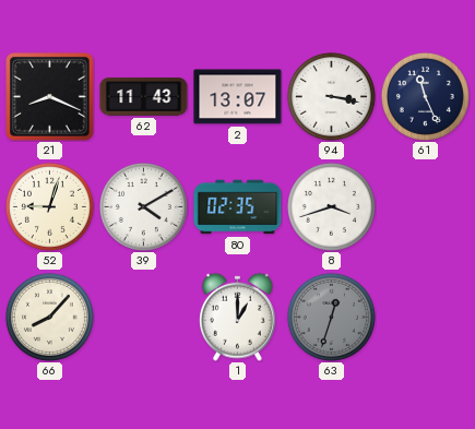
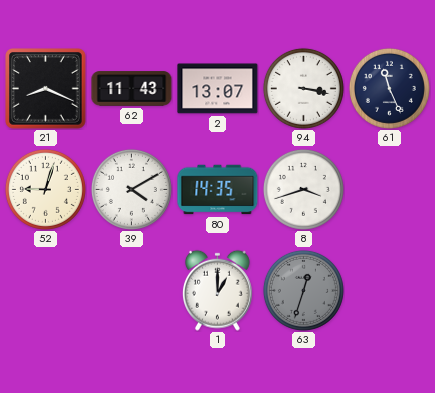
80: 02:35 -> 14:35
66: 8:07 -> none
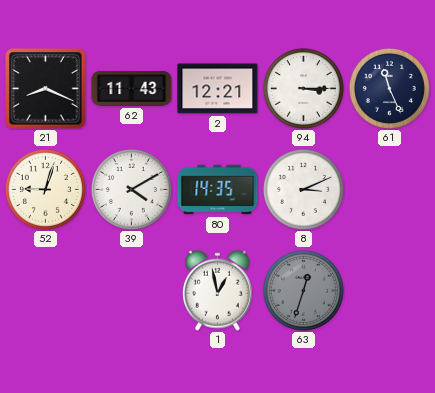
2: 13:07 -> 12:21
94: 3:17 -> 3:15
8: 3:42 -> 3:11
1: 1:00 -> 12:58
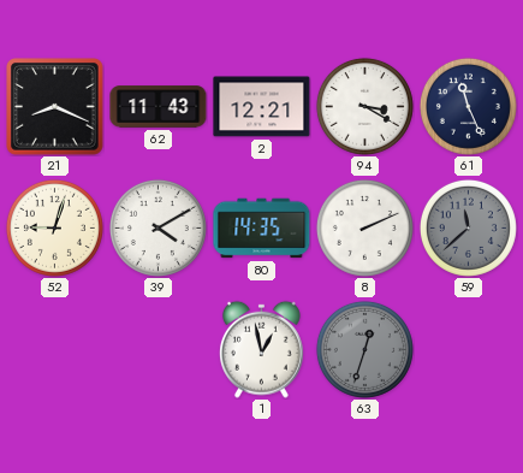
94: 3:15 -> 3:20
8: 3:11 -> 2:11
59: none -> 11:38
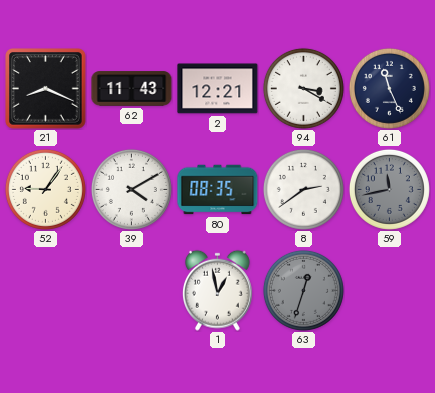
52: 9:03 -> 9:06
80: 14:35 -> 08:35
8: 2:11 -> 2:39
59: 11:38 -> 11:43
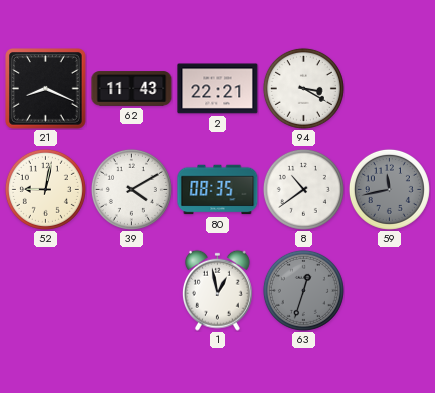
2: 12:21 -> 22:21
61: 11:26 -> none
52: 9:06 -> 9:02
8: 2:39 -> 10:39
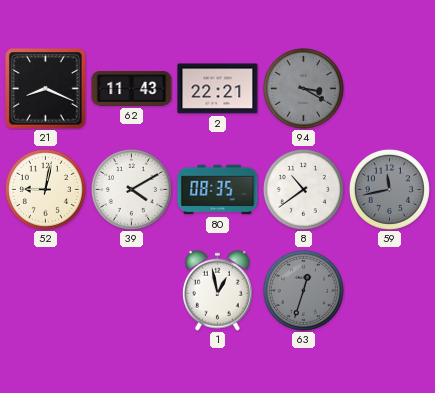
94 dial: white -> grey
